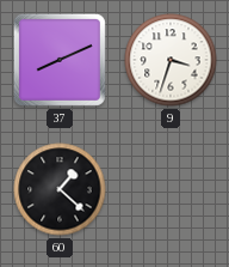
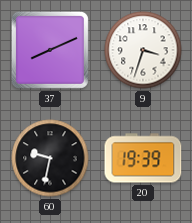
60: 1:22 -> 9:32
20: none -> 19:39
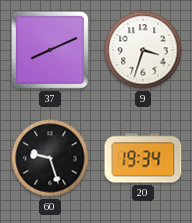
60: 9:32 -> 9:27
20: 19:39 -> 19:34
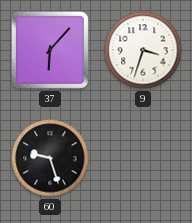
37: 8:11 -> 6:07
20: 19:34 -> none
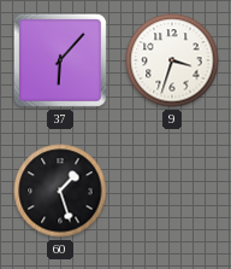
60: 9:27 -> 1:27
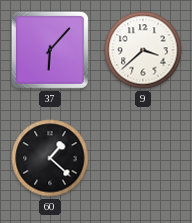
9: 3:33 -> 3:38
60: 1:27 -> 1:22
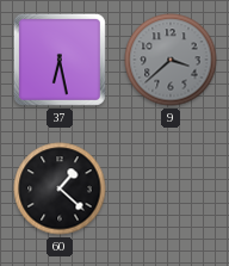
37: 6:07 -> 6:28
9 dial: white -> grey
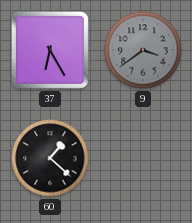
37: 6:28 -> 6:25
9: 3:38 -> 3:39
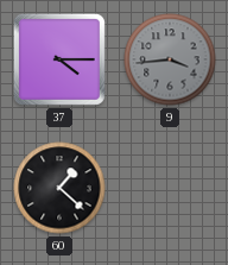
37: 6:25 -> 4:15
9: 3:39 -> 3:44
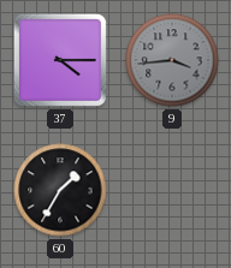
60: 1:22 -> 1:35
